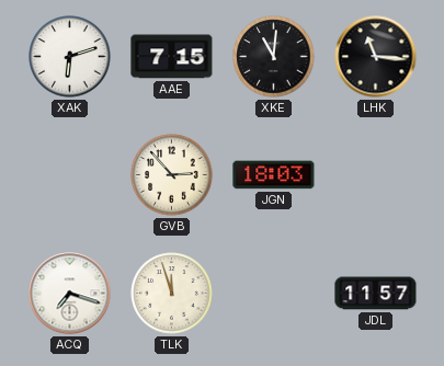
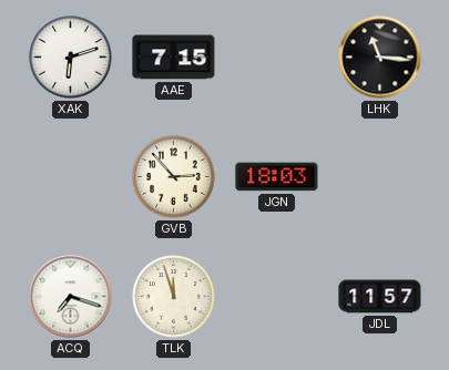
XKE: 11:01 -> none
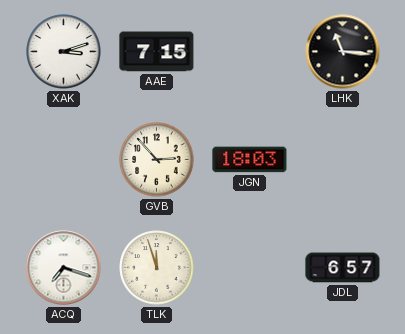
XAK: 6:12 -> 3:12
JDL: 11:57 -> 6:57
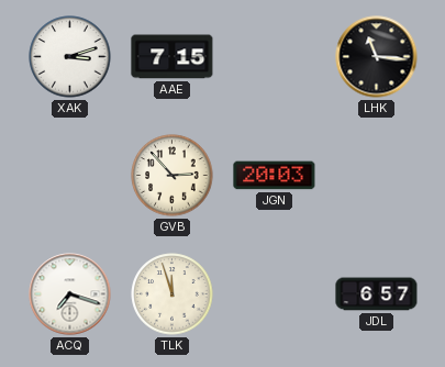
JGN: 18:03 -> 20:03
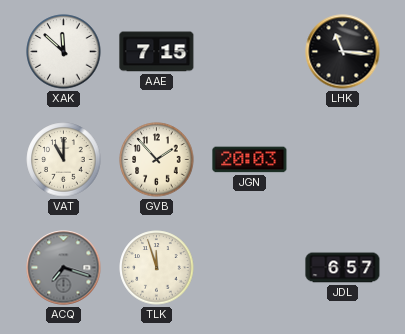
XAK: 3:12 -> 11:52
VAT: none -> 11:00
GVB: 2:53 -> 1:53
ACQ dial: white -> grey
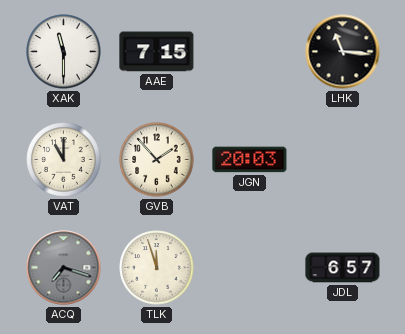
XAK: 11:52 -> 11:30
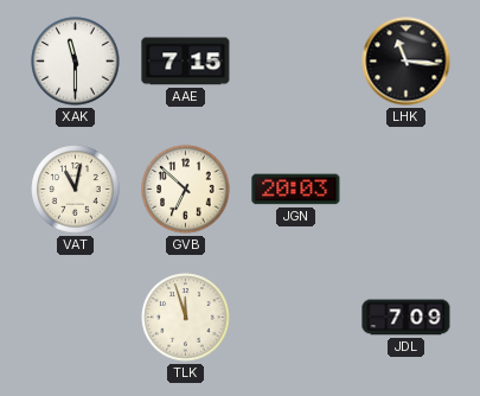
VAT: 11:00 -> 11:02
GVB: 1:53 -> 6:52
ACQ: 7:18 -> none
JDL: 6:57 -> 7:09
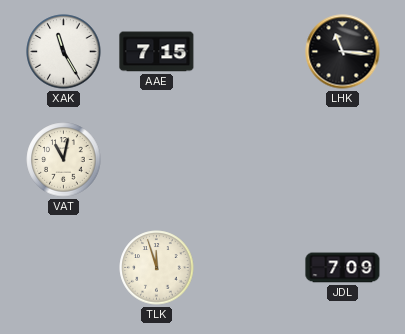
XAK: 11:30 -> 11:25
GVB: 6:52 -> none
JGN: 20:03 -> none
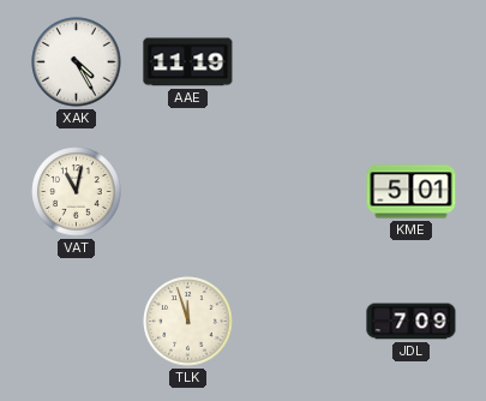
XAK: 11:25 -> 4:25
AAE: 7:15 -> 11:19
LHK: 11:16 -> none
KME: none -> 5:01
